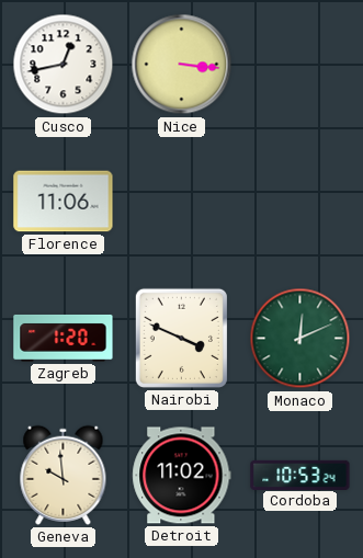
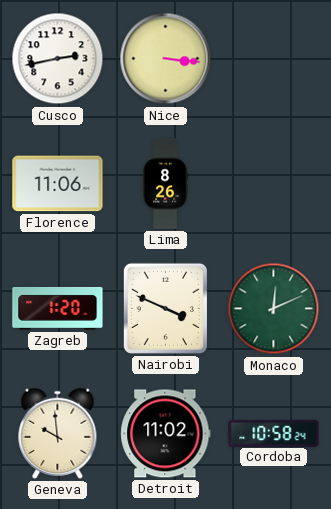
Cusco: 12:43 -> 2:43
Lima: none -> 8:26
Cordoba: 10:53 -> 10:58
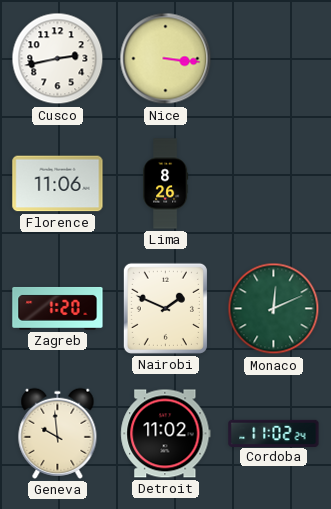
Nairobi: 3:49 -> 1:49
Cordoba: 10:58 -> 11:02
